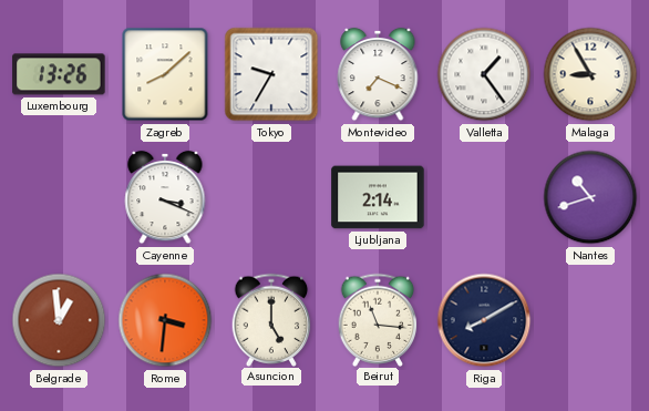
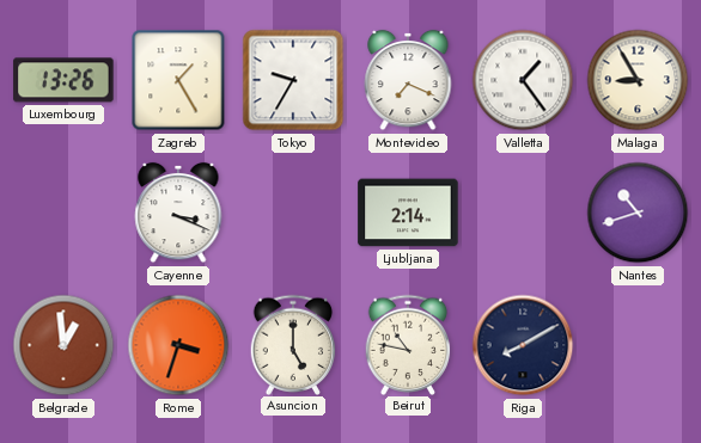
Zagreb: 8:08 -> 1:25
Rome: 3:31 -> 3:33
Beirut: 11:16 -> 10:47
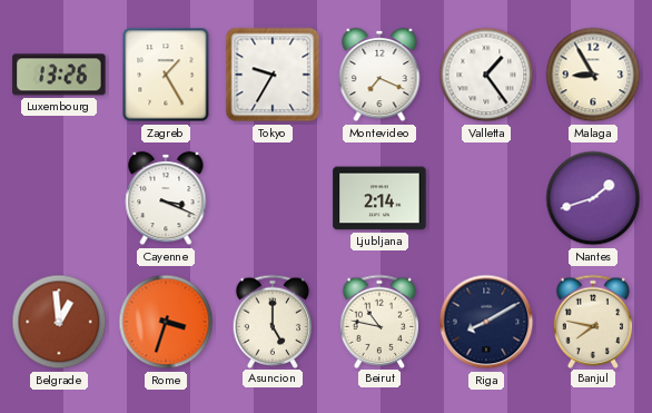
Nantes: 10:42 -> 1:42
Banjul: none -> 7:47
